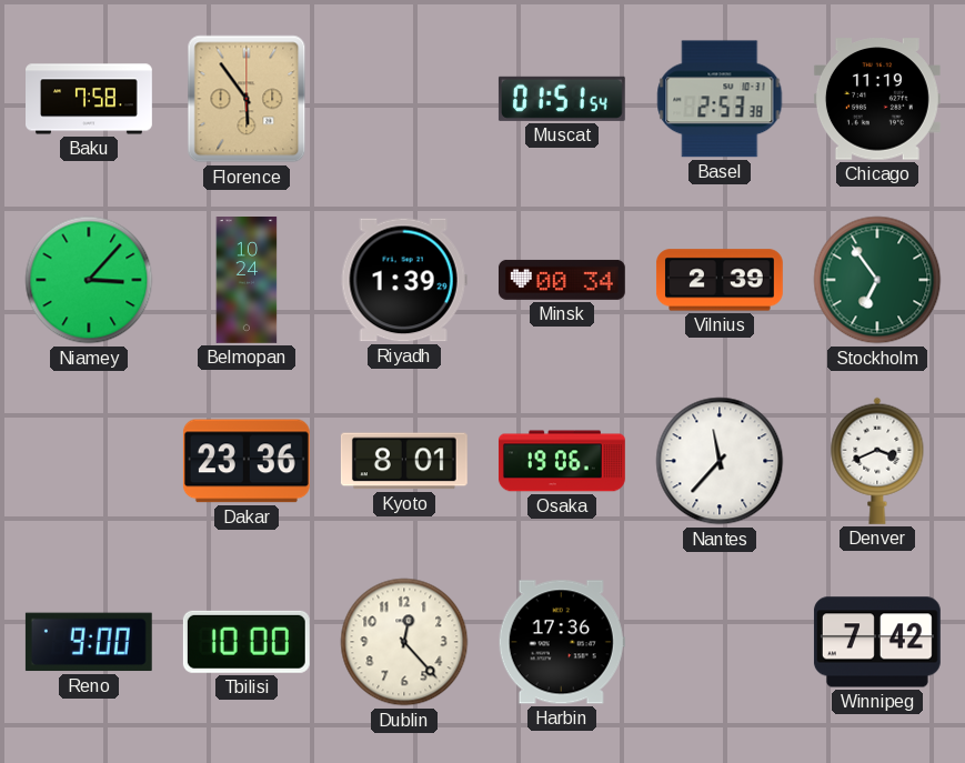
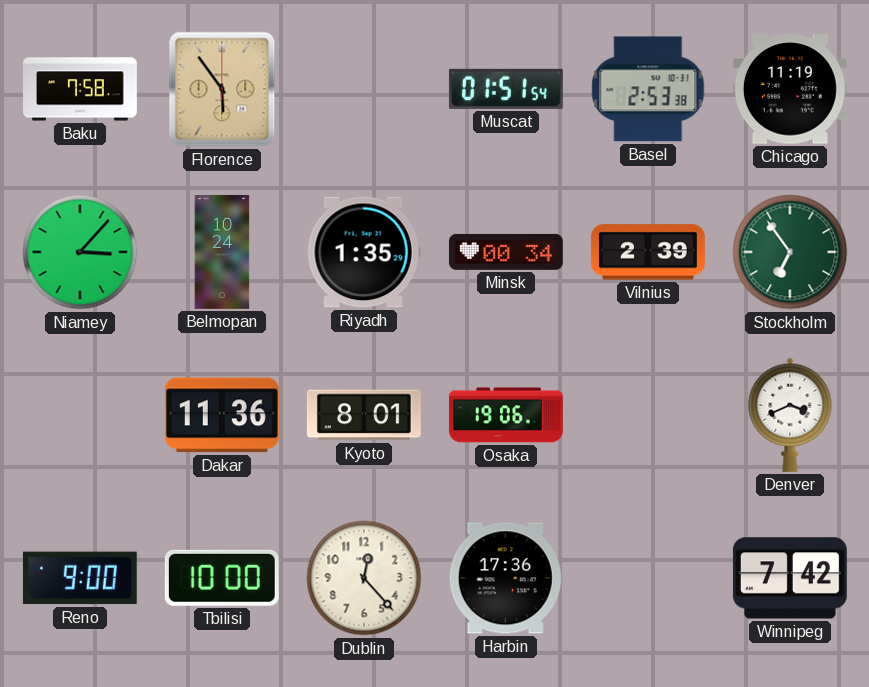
Riyadh: 1:39 -> 1:35
Dakar: 23:36 -> 11:36
Nantes: 11:37 -> none
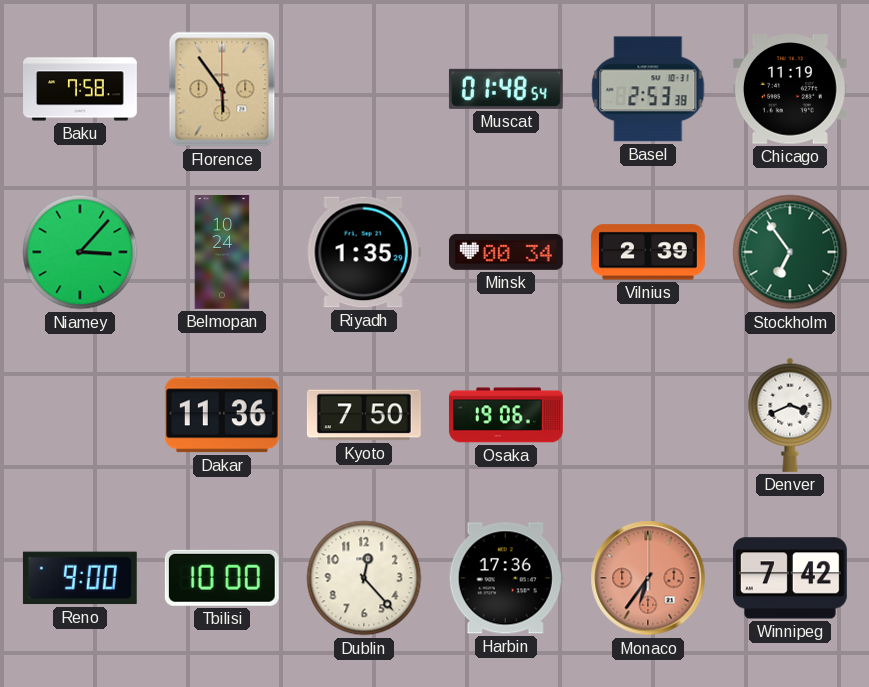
Muscat: 01:51 -> 01:48
Kyoto: 8:01 -> 7:50
Monaco: none -> 6:36
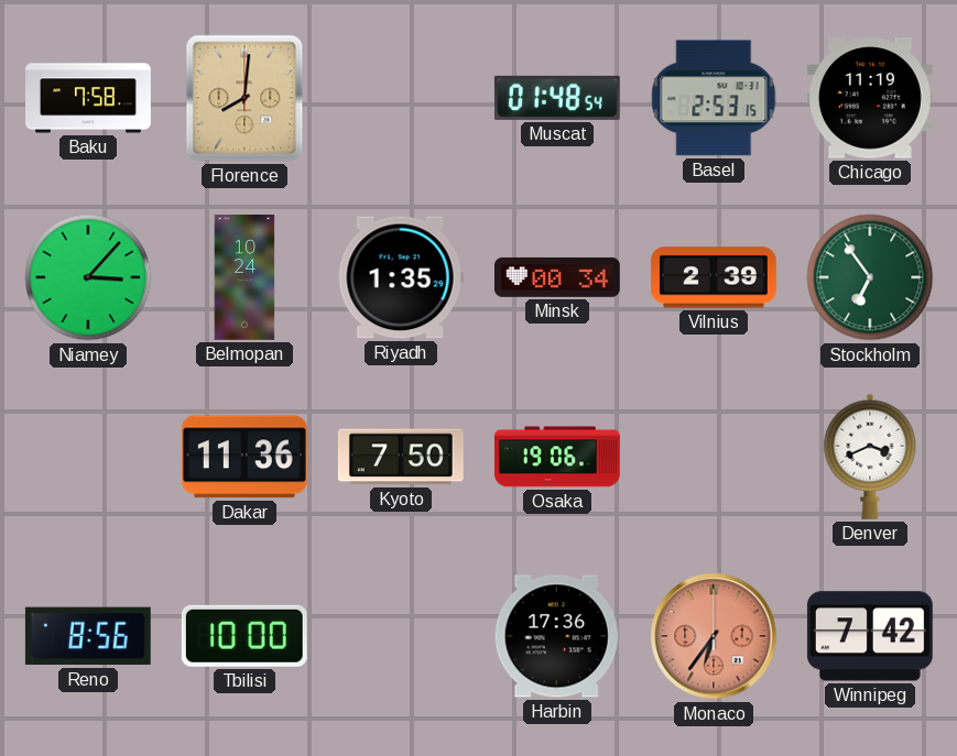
Florence: 5:54 -> 8:01
Basel: 2:53:38 -> 2:53:15
Reno: 9:00 -> 8:56
Dublin: 12:23 -> none
